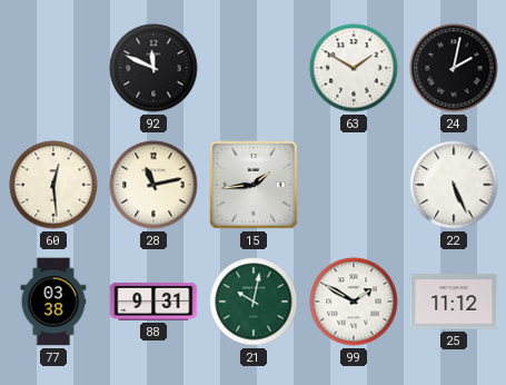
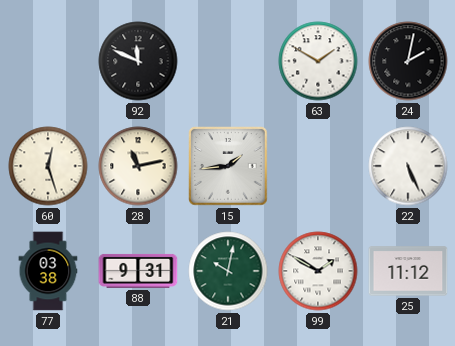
60: 12:29 -> 12:27
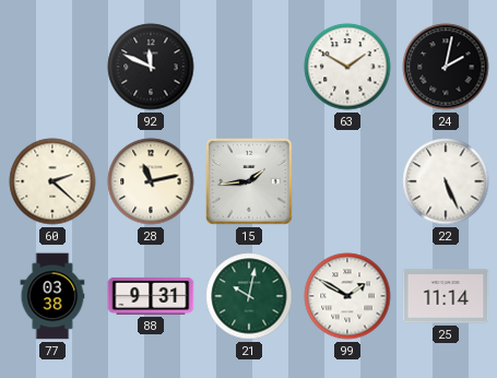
60: 12:27 -> 2:22
25: 11:12 -> 11:14
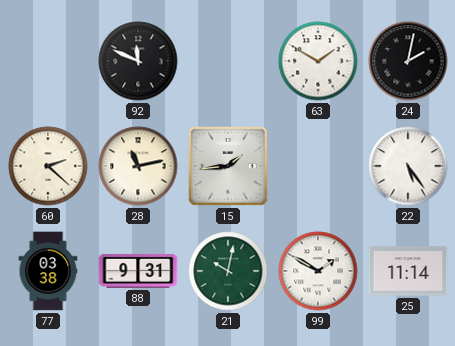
22: 5:26 -> 5:24
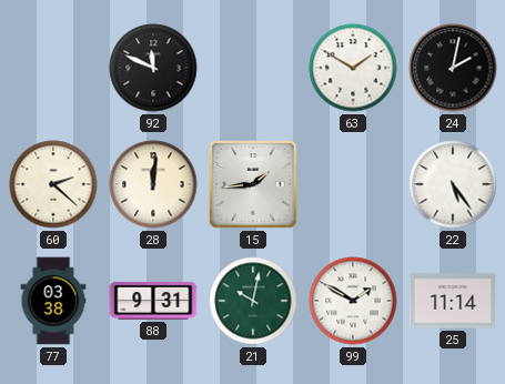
28: 11:13 -> 12:01
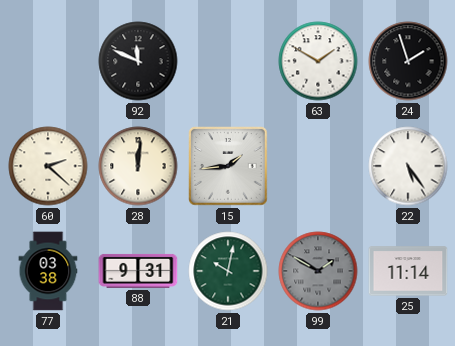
24: 2:02 -> 1:57
99 dial: white -> grey
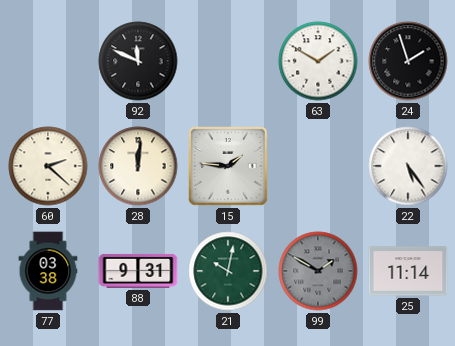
15: 1:44 -> 1:46
